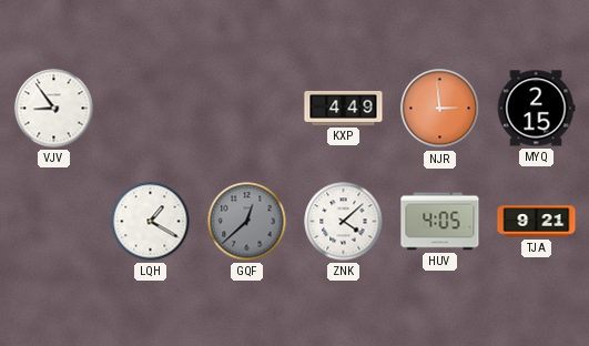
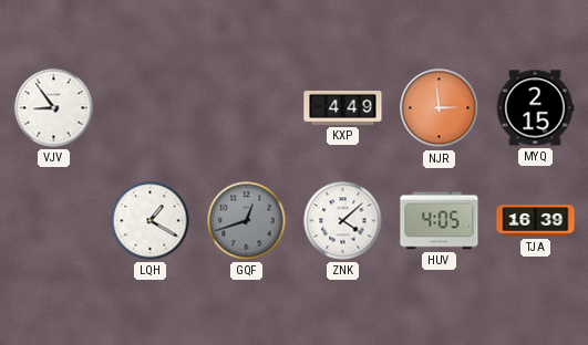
GQF: 12:38 -> 12:42
TJA: 9:21 -> 16:39
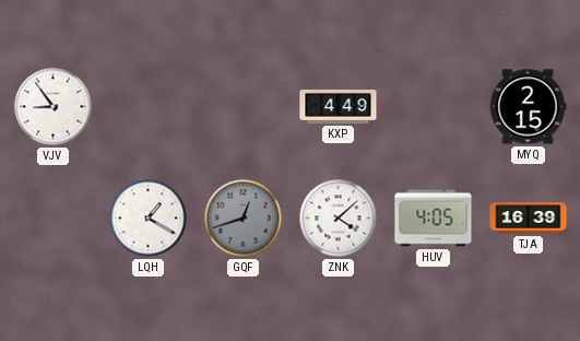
NJR: 2:59 -> none
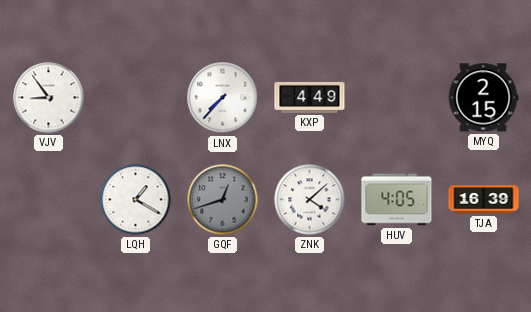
LNX: none -> 7:37
